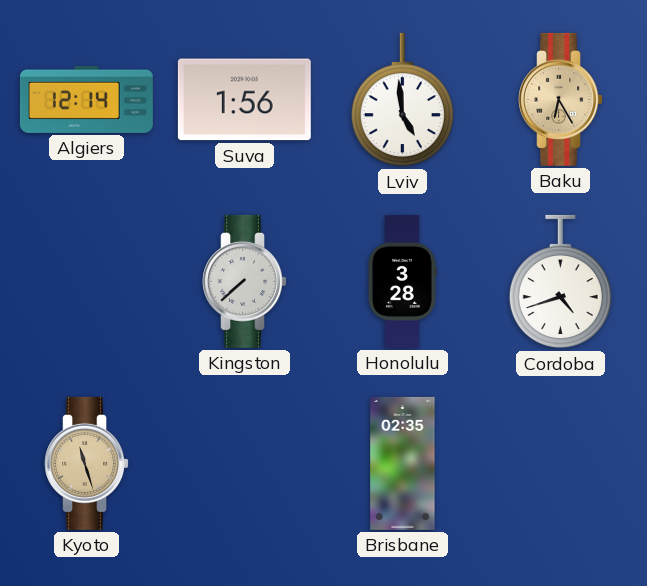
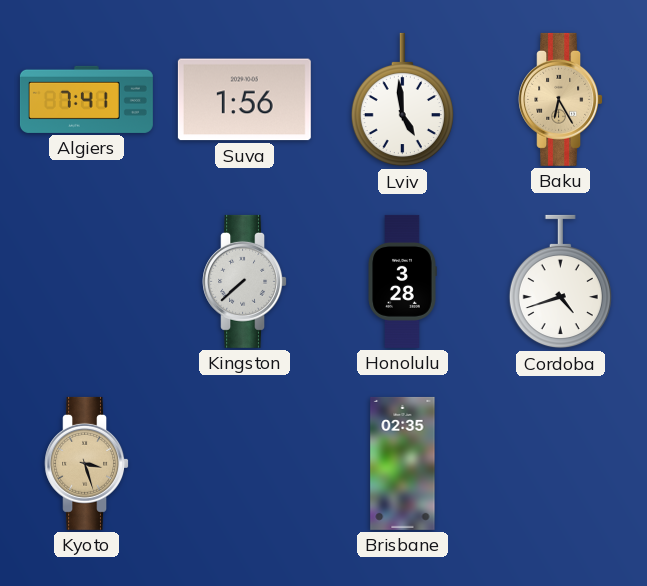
Algiers: 12:14 -> 7:41
Kyoto: 11:27 -> 3:27
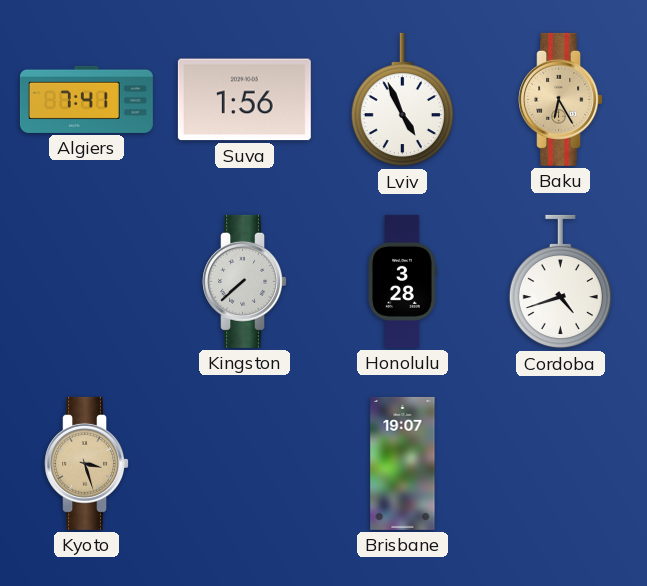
Lviv: 4:59 -> 4:56
Brisbane: 02:35 -> 19:07
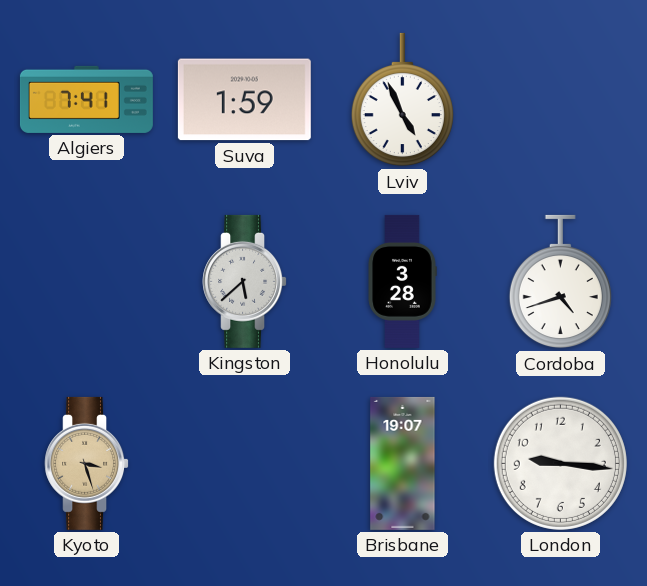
Suva: 1:56 -> 1:59
Baku: 6:25 -> none
Kingston: 7:38 -> 5:38
London: none -> 9:16
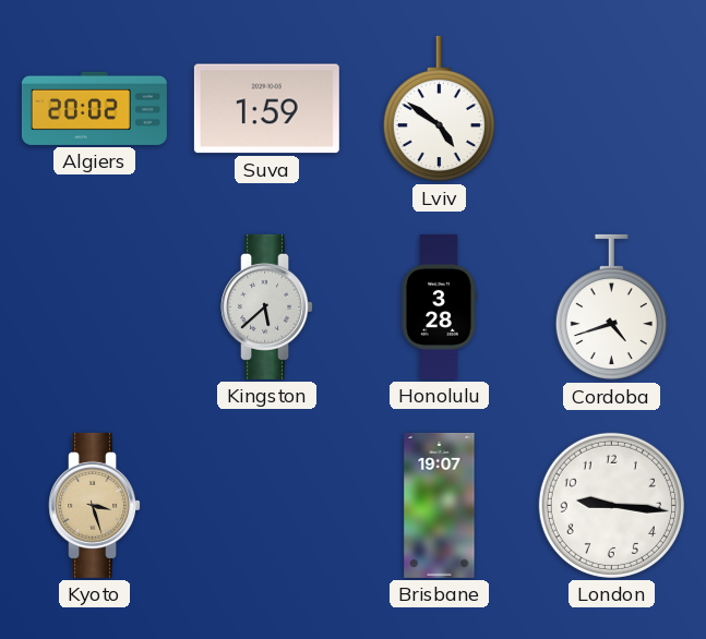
Algiers: 7:41 -> 20:02
Lviv: 4:56 -> 4:51
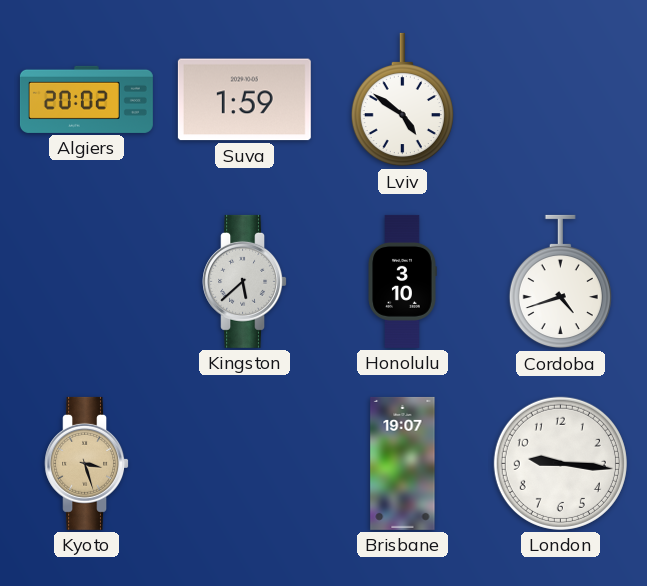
Honolulu: 3:28 -> 3:10
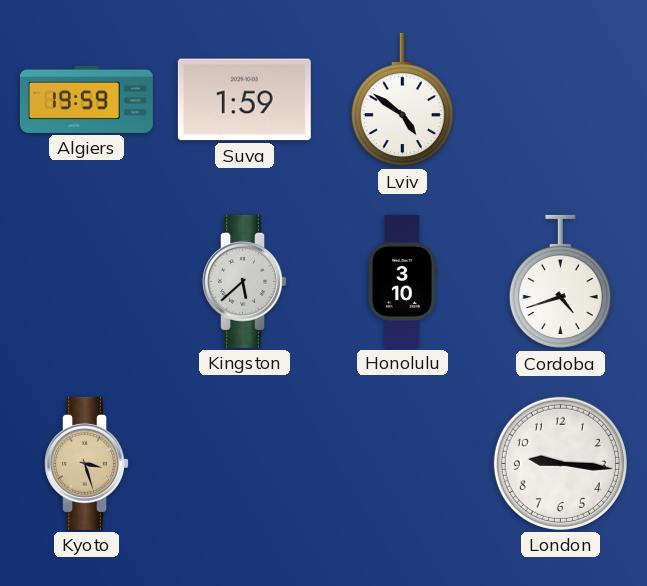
Algiers: 20:02 -> 19:59
Brisbane: 19:07 -> none
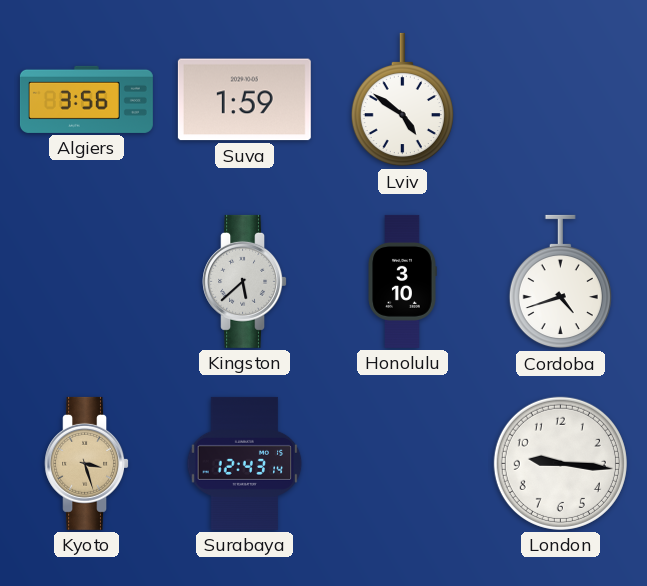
Algiers: 19:59 -> 3:56
Surabaya: none -> 12:43
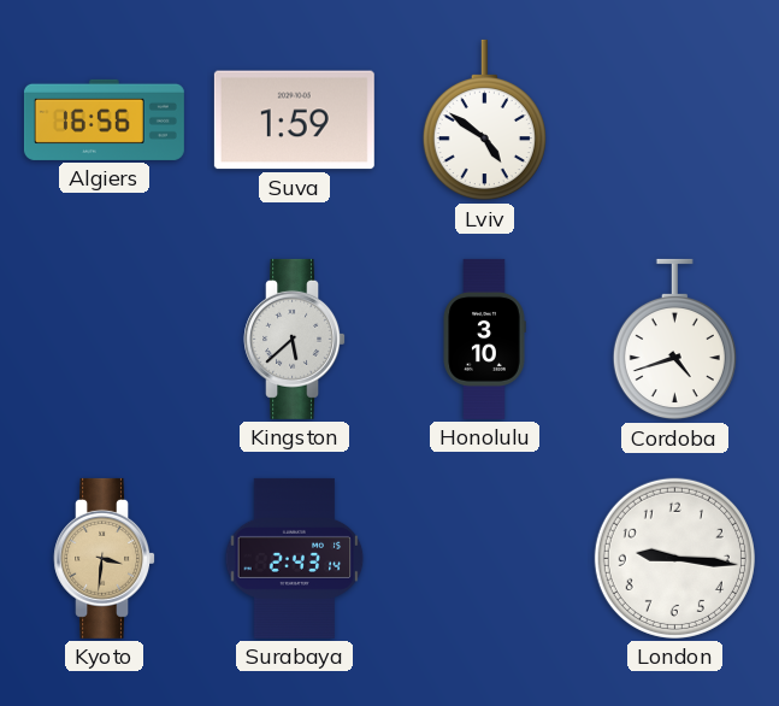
Algiers: 3:56 -> 16:56
Kyoto: 3:27 -> 3:31
Surabaya: 12:43 -> 2:43
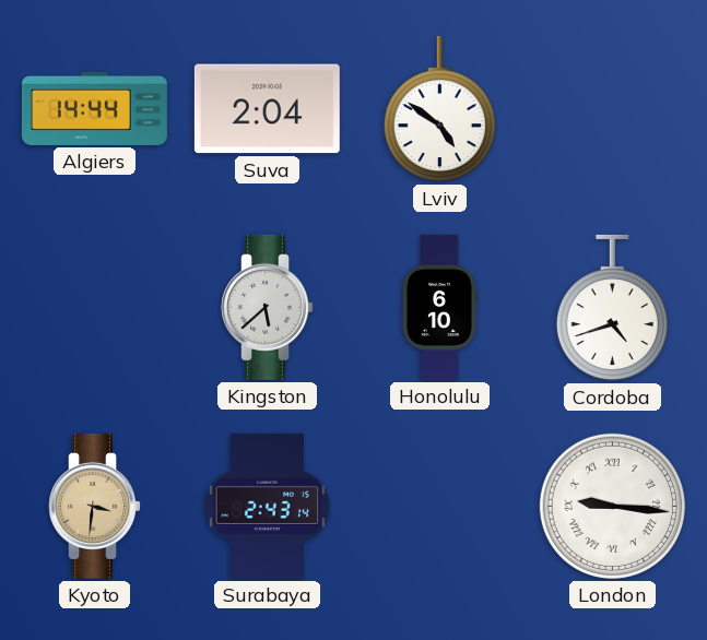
Algiers: 16:56 -> 14:44
Suva: 1:59 -> 2:04
Honolulu: 3:10 -> 6:10
London numerals: Arabic -> Roman
